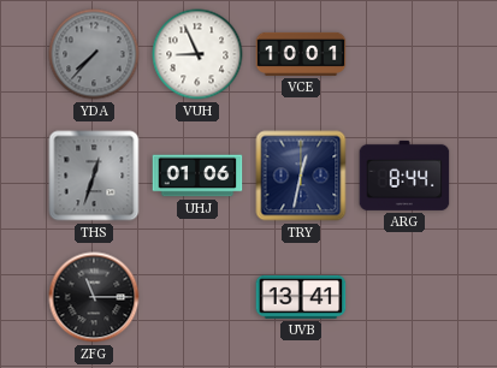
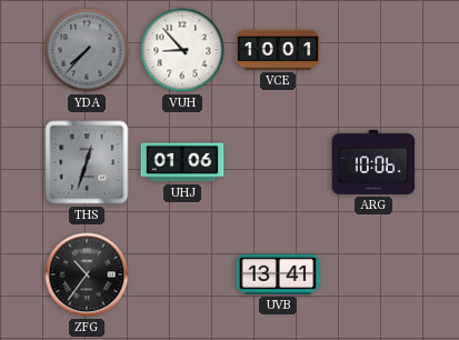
VUH: 8:56 -> 8:53
TRY: 12:32 -> none
ARG: 8:44 -> 10:06
ZFG: 11:15 -> 10:36
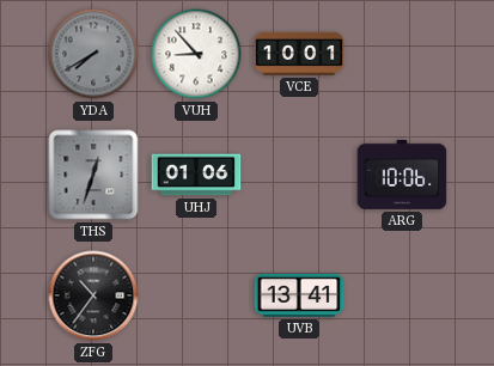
YDA: 7:37 -> 7:40
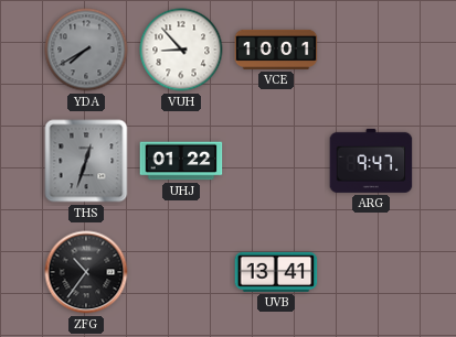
UHJ: 01:06 -> 01:22
ARG: 10:06 -> 9:47
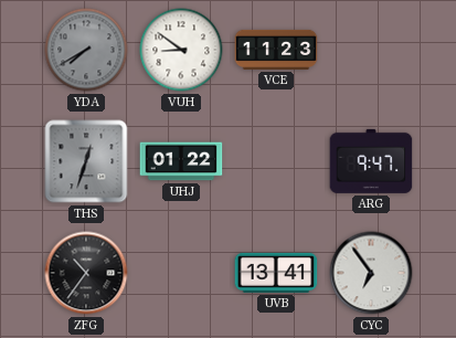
VUH: 8:53 -> 8:51
VCE: 10:01 -> 11:23
CYC: none -> 6:54
